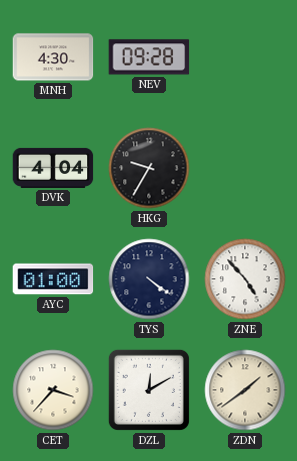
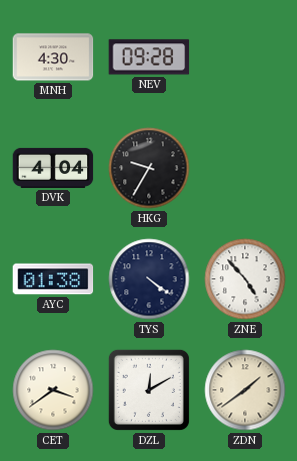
AYC: 01:00 -> 01:38
CET: 3:37 -> 3:39
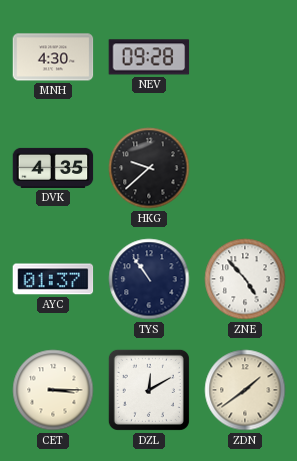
DVK: 4:04 -> 4:35
HKG: 9:35 -> 9:38
AYC: 01:38 -> 01:37
TYS: 4:21 -> 10:54
CET: 3:39 -> 3:15
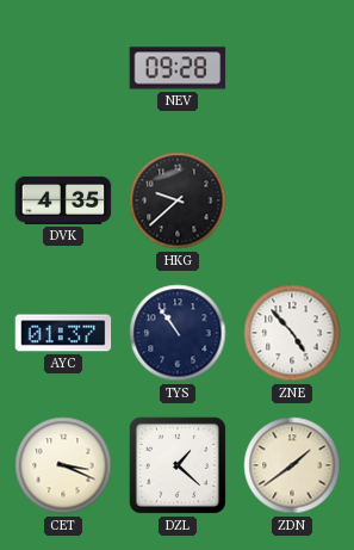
MNH: 4:30 -> none
CET: 3:15 -> 3:19
DZL: 12:10 -> 1:22
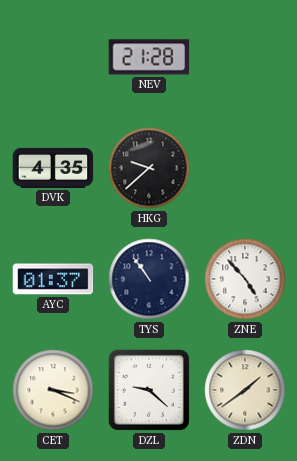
NEV: 09:28 -> 21:28
DZL: 1:22 -> 9:22
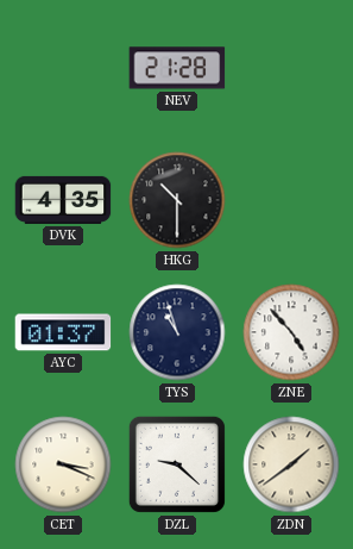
HKG: 9:38 -> 10:30
TYS: 10:54 -> 10:57
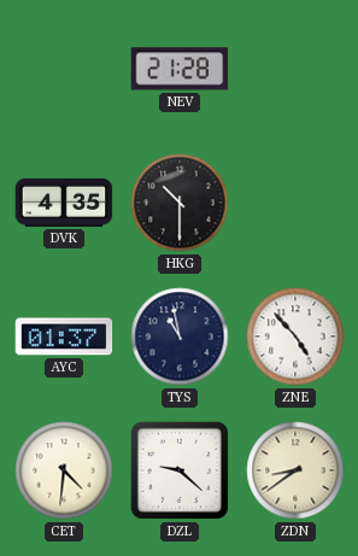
TYS: 10:57 -> 10:58
CET: 3:19 -> 4:31
ZDN: 1:39 -> 8:39
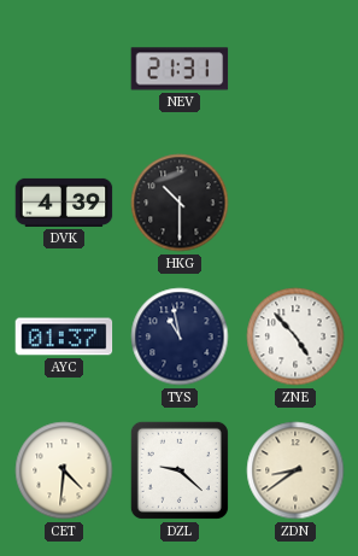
NEV: 21:28 -> 21:31
DVK: 4:35 -> 4:39
